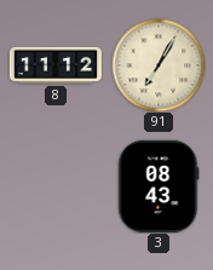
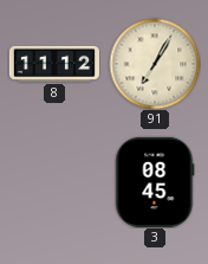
3: 08:43 -> 08:45
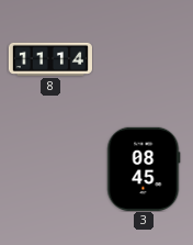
8: 11:12 -> 11:14
91: 7:05 -> none
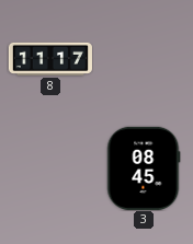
8: 11:14 -> 11:17
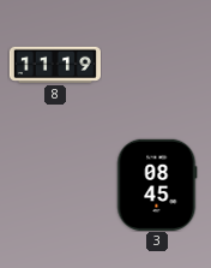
8: 11:17 -> 11:19
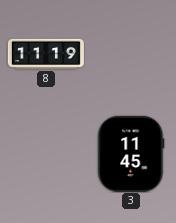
3: 08:45 -> 11:45
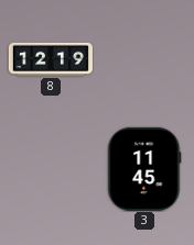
8: 11:19 -> 12:19
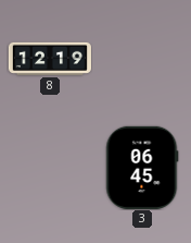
3: 11:45 -> 06:45
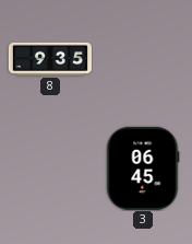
8: 12:19 -> 9:35
